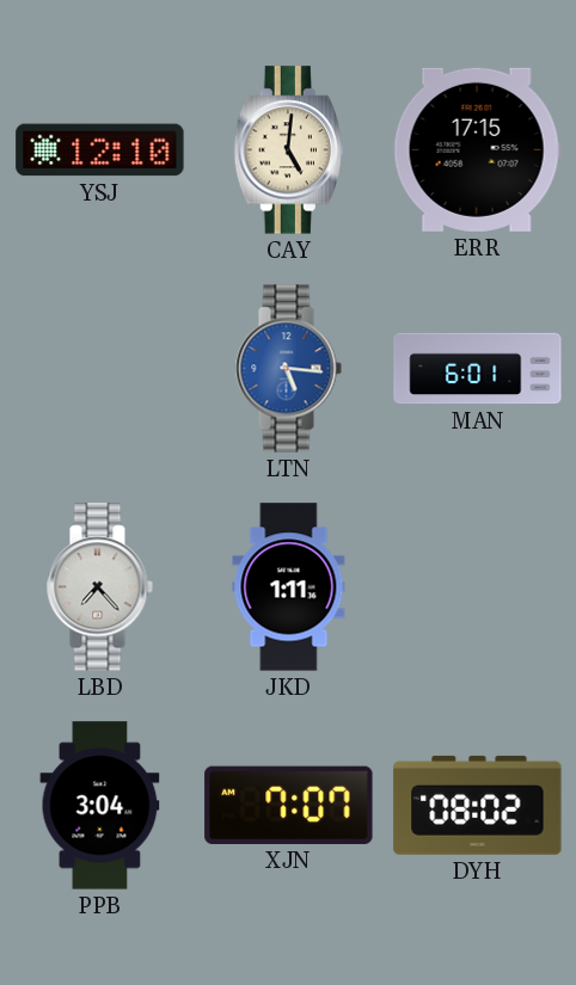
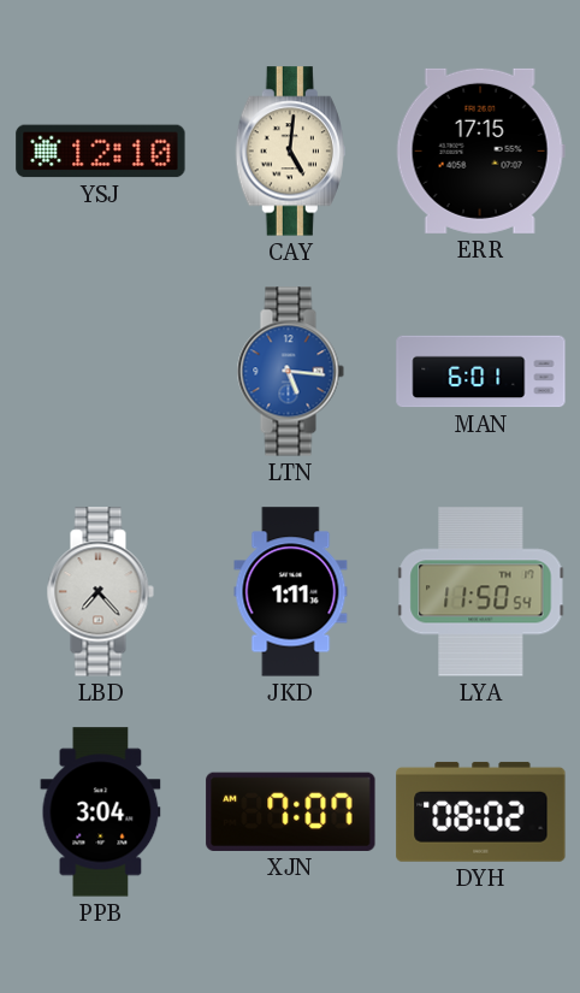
LYA: none -> 11:50
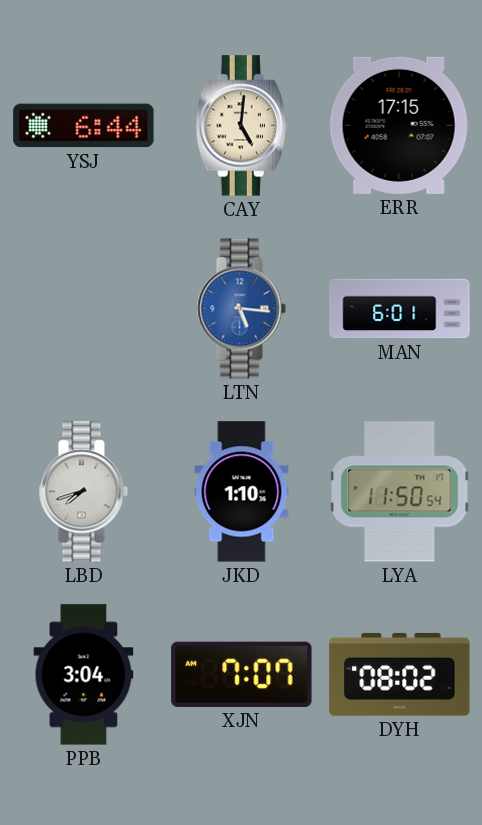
YSJ: 12:10 -> 6:44
LBD: 7:23 -> 7:42
JKD: 1:11 -> 1:10
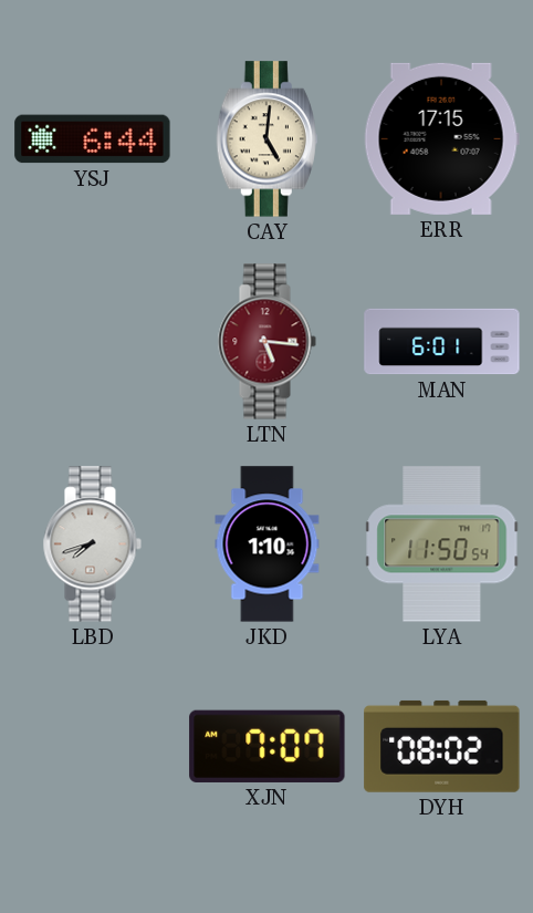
LTN dial: blue -> burgundy
PPB: 3:04 -> none
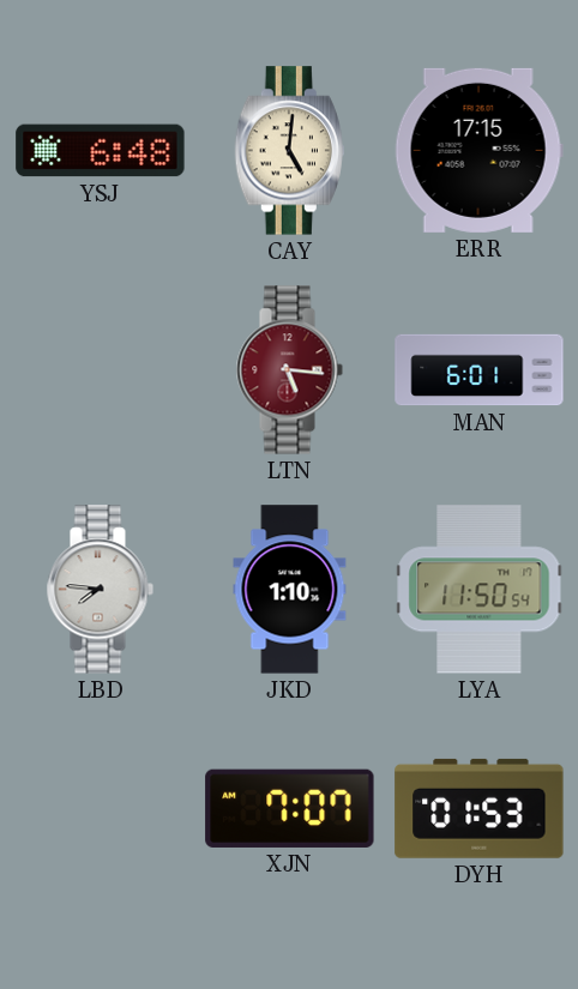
YSJ: 6:44 -> 6:48
LBD: 7:42 -> 7:46
DYH: 08:02 -> 01:53
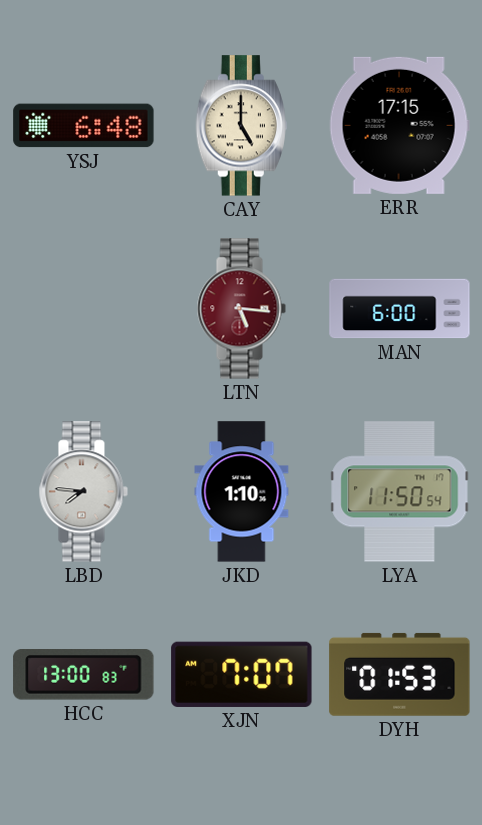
CAY: 5:01 -> 5:00
MAN: 6:01 -> 6:00
HCC: none -> 13:00
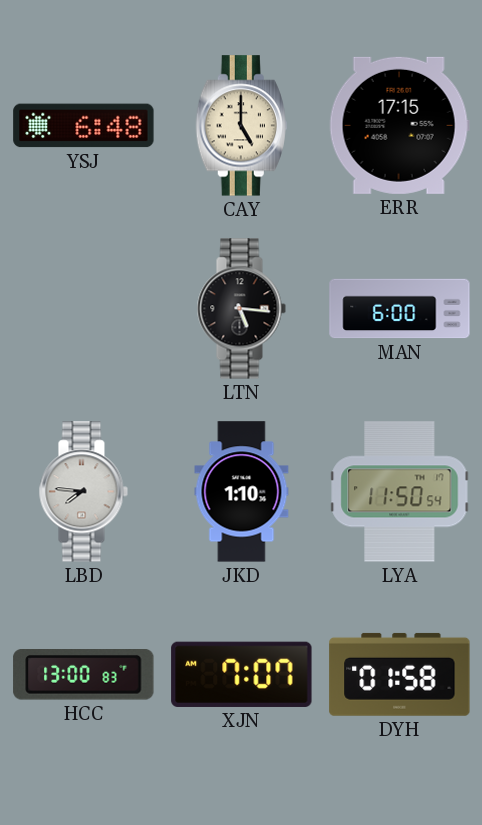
LTN dial: burgundy -> black
DYH: 01:53 -> 01:58
